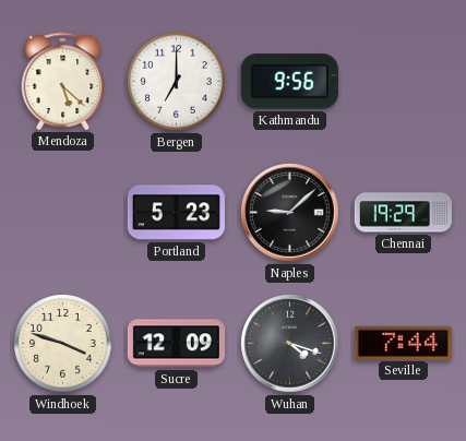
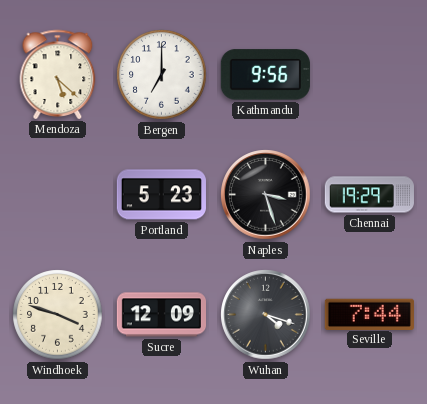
Naples: 9:08 -> 3:27
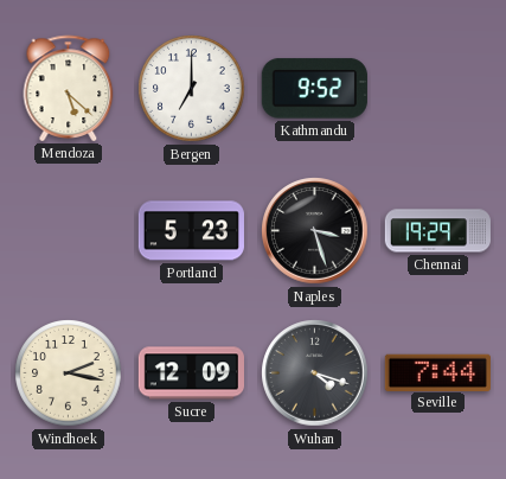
Kathmandu: 9:56 -> 9:52
Windhoek: 3:48 -> 2:17
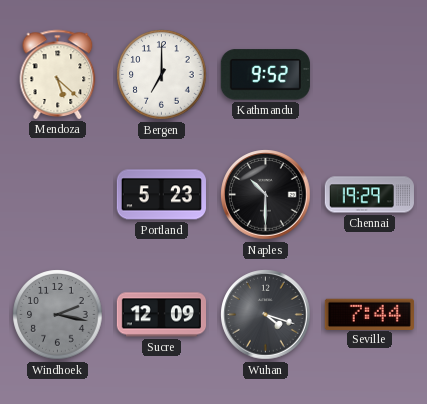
Naples: 3:27 -> 10:30
Windhoek dial: cream -> grey
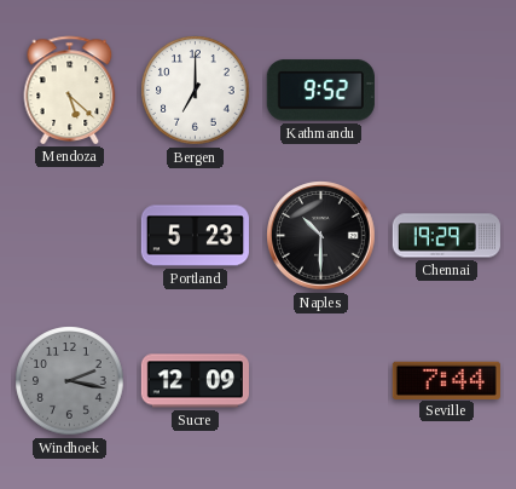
Wuhan: 4:18 -> none
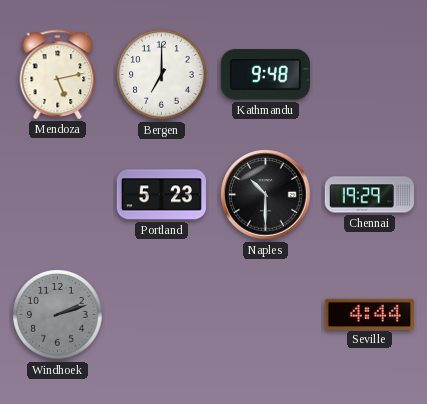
Mendoza: 5:22 -> 5:13
Kathmandu: 9:52 -> 9:48
Windhoek: 2:17 -> 2:12
Sucre: 12:09 -> none
Seville: 7:44 -> 4:44
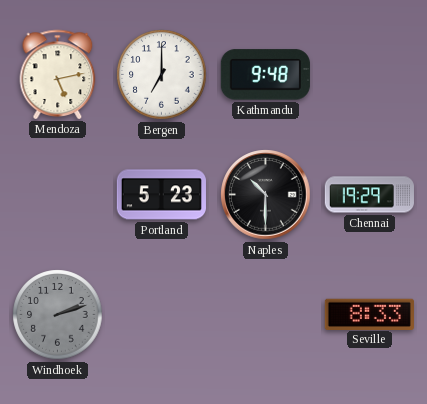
Seville: 4:44 -> 8:33
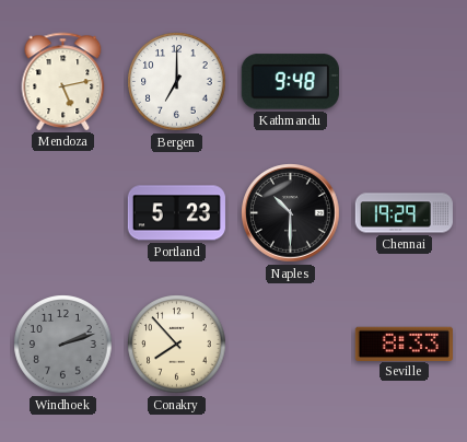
Conakry: none -> 7:53
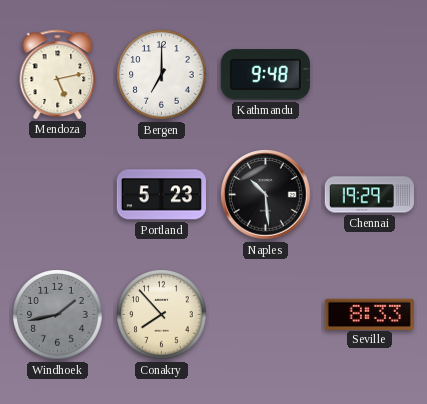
Naples: 10:30 -> 10:29
Windhoek: 2:12 -> 1:43
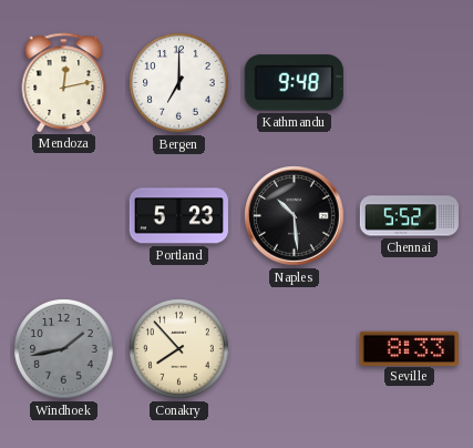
Mendoza: 5:13 -> 12:13
Chennai: 19:29 -> 5:52
